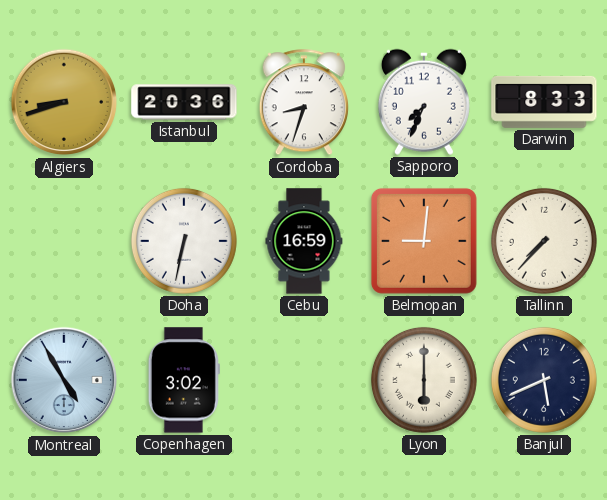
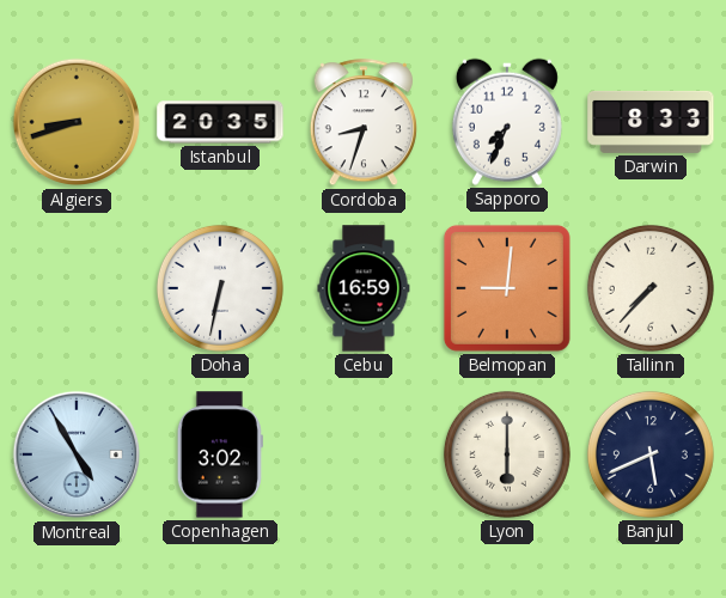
Istanbul: 20:36 -> 20:35
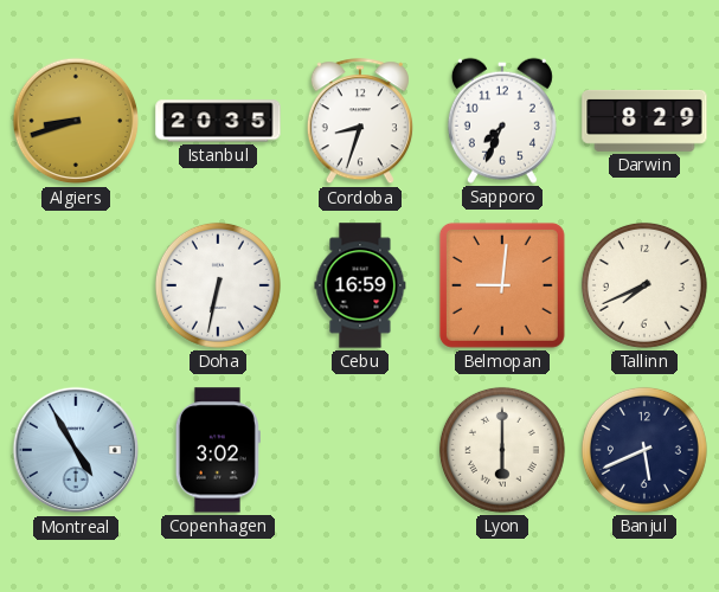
Darwin: 8:33 -> 8:29
Tallinn: 7:37 -> 7:41
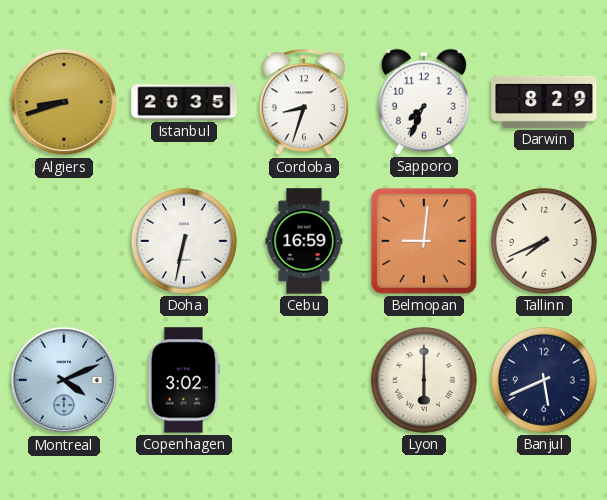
Montreal: 4:55 -> 4:11
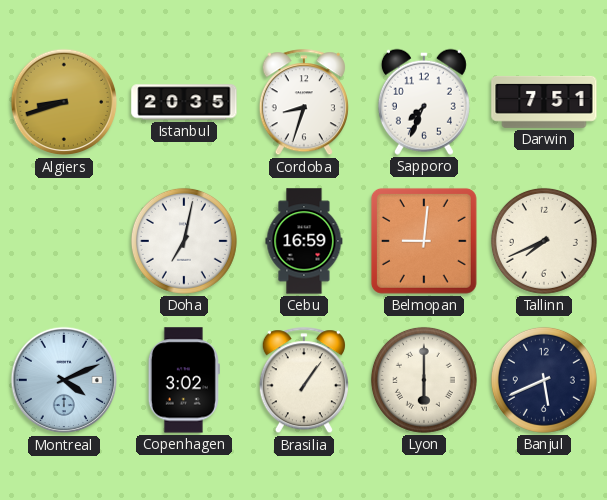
Darwin: 8:29 -> 7:51
Doha: 6:32 -> 7:02
Brasilia: none -> 1:06
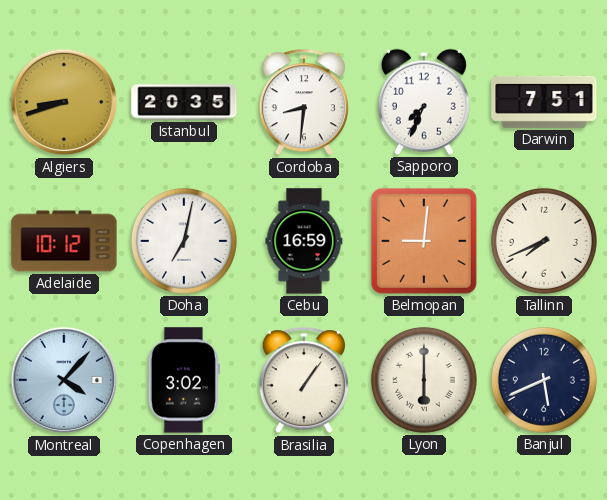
Cordoba: 8:33 -> 8:31
Adelaide: none -> 10:12
Montreal: 4:11 -> 4:07
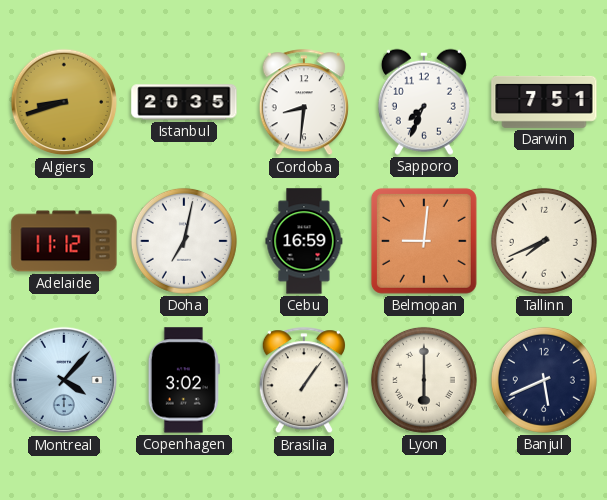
Adelaide: 10:12 -> 11:12
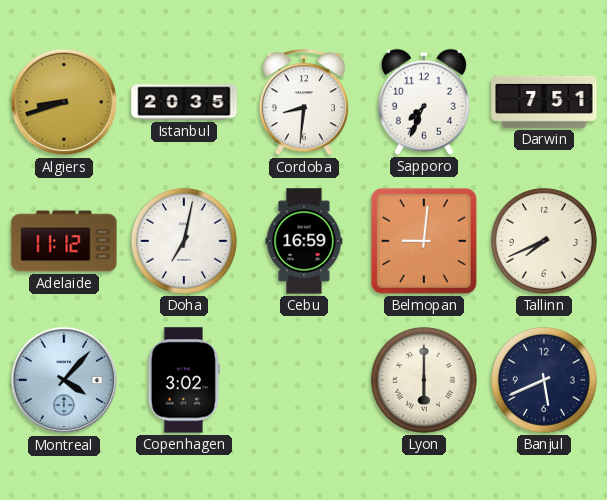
Brasilia: 1:06 -> none
